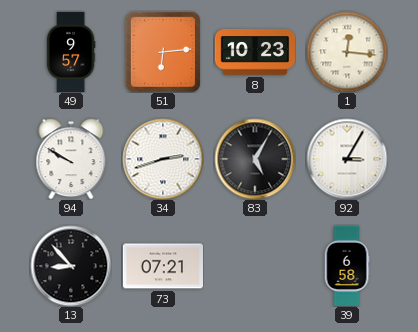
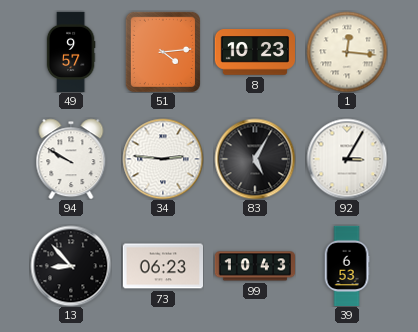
51: 6:14 -> 4:14
34: 2:42 -> 2:46
73: 07:21 -> 06:23
99: none -> 10:43
39: 6:58 -> 6:53
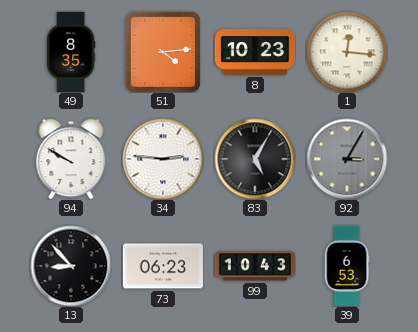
49: 9:57 -> 8:35
92 dial: white -> grey
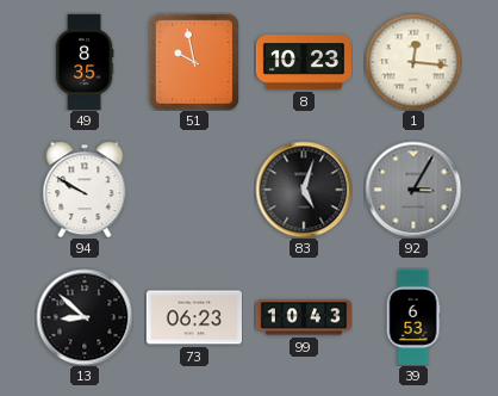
51: 4:14 -> 9:58
34: 2:46 -> none
83: 5:05 -> 5:03
13: 8:53 -> 8:52
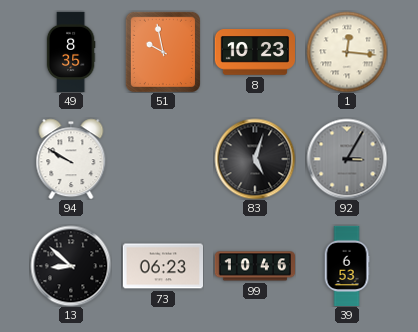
99: 10:43 -> 10:46
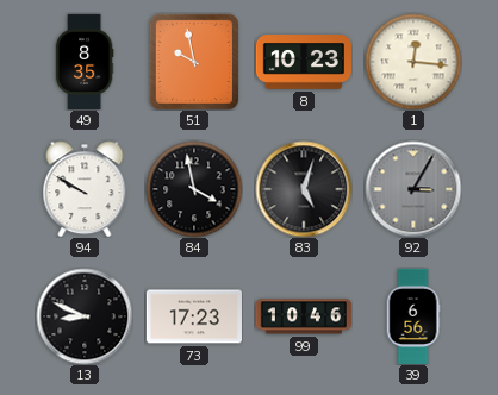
84: none -> 3:58
13: 8:52 -> 8:49
73: 06:23 -> 17:23
39: 6:53 -> 6:56
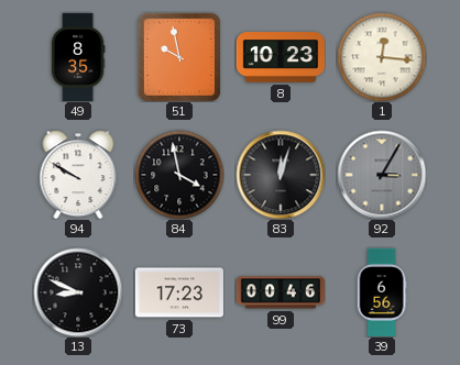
83: 5:03 -> 12:03
99: 10:46 -> 00:46
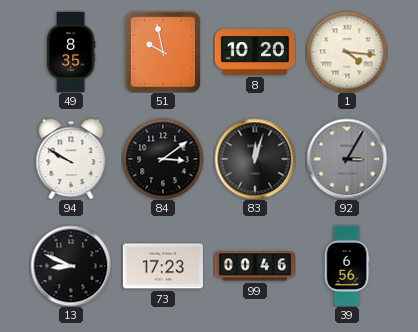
8: 10:23 -> 10:20
1: 12:16 -> 4:16
84: 3:58 -> 3:09
